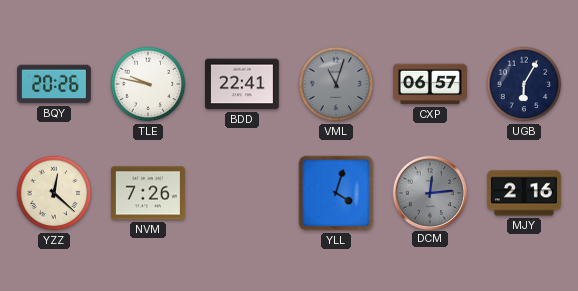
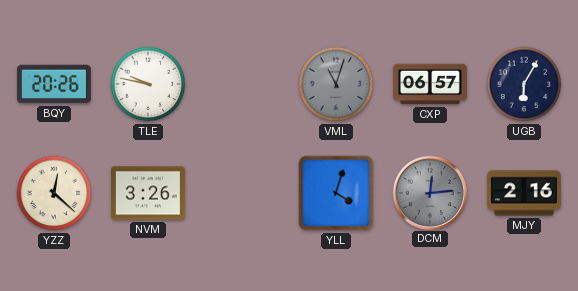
BDD: 22:41 -> none
NVM: 7:26 -> 3:26
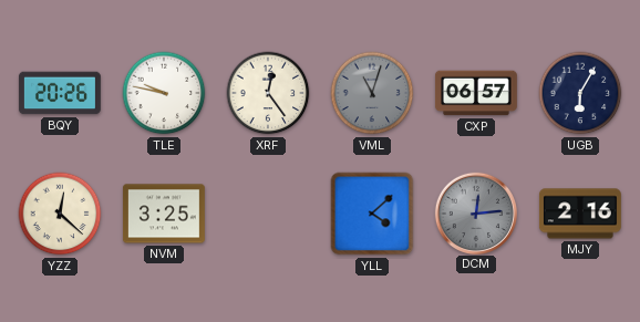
XRF: none -> 12:24
NVM: 3:26 -> 3:25
YLL: 4:03 -> 4:08
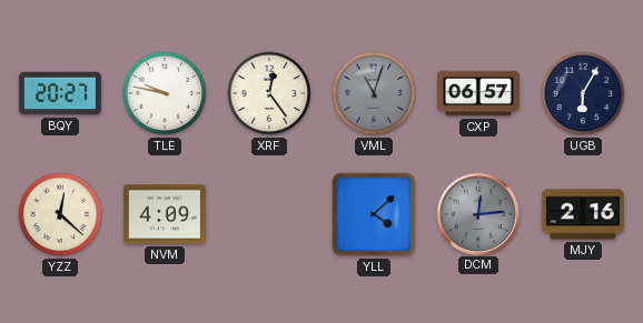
BQY: 20:26 -> 20:27
NVM: 3:25 -> 4:09
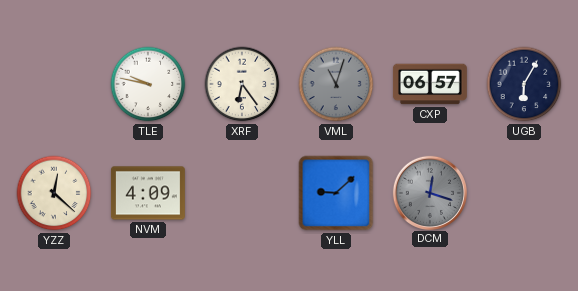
BQY: 20:27 -> none
XRF: 12:24 -> 6:24
YLL: 4:08 -> 9:08
DCM: 12:14 -> 12:18
MJY: 2:16 -> none
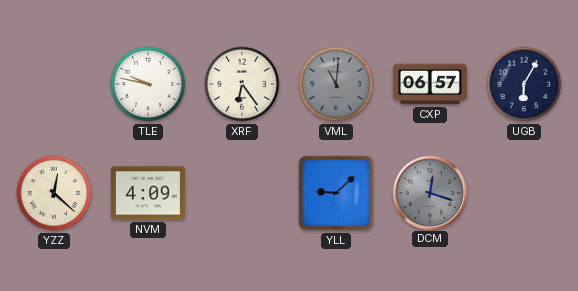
VML: 11:03 -> 11:01
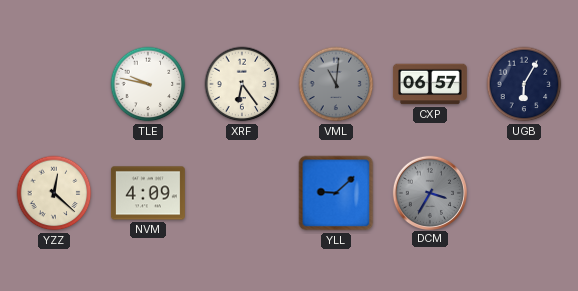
DCM: 12:18 -> 3:35
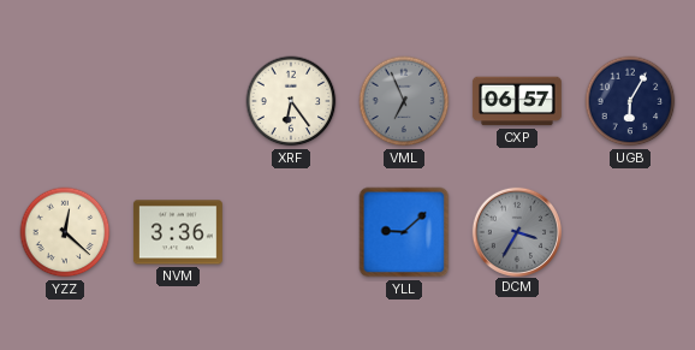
TLE: 9:47 -> none
VML: 11:01 -> 6:56
NVM: 4:09 -> 3:36
